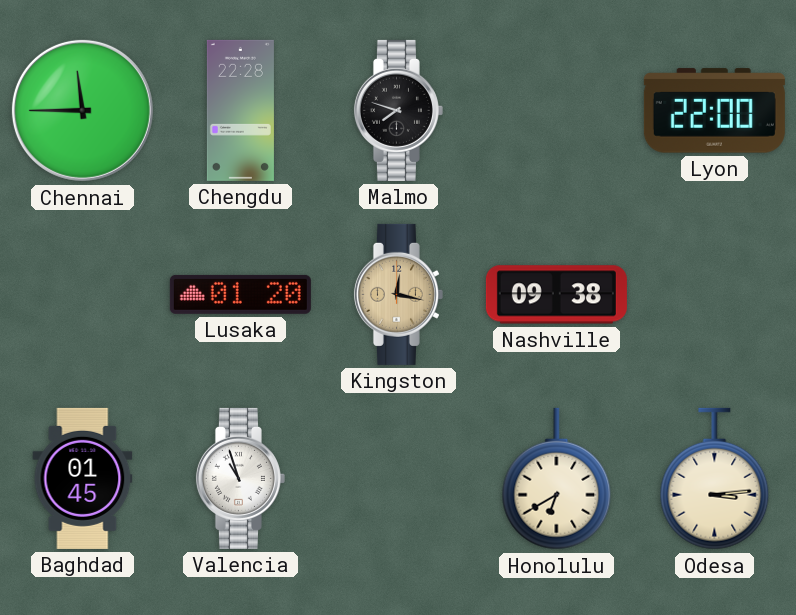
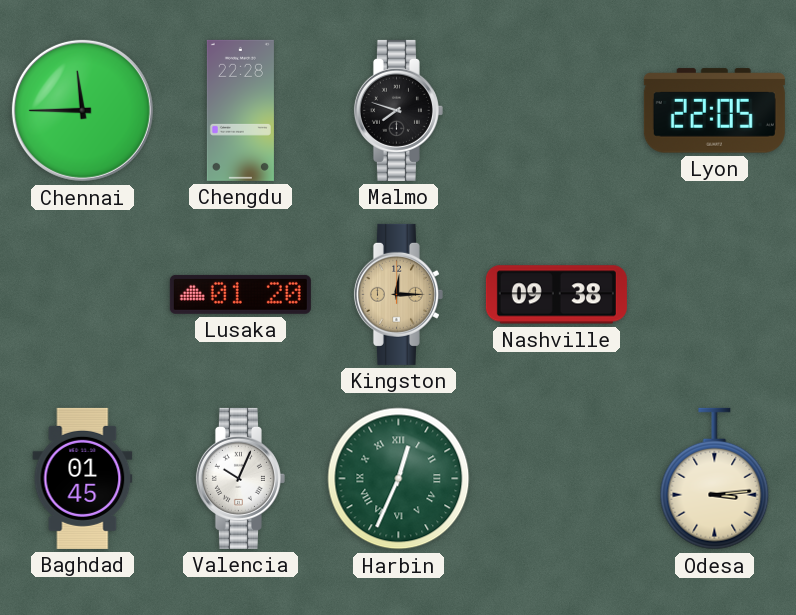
Lyon: 22:00 -> 22:05
Kingston: 12:17 -> 12:15
Valencia: 10:57 -> 10:04
Harbin: none -> 12:34
Honolulu: 6:40 -> none
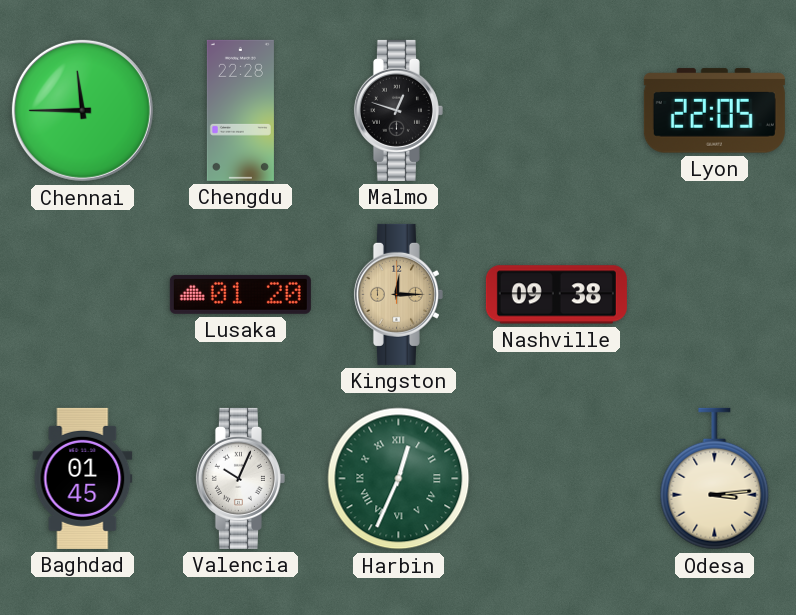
Malmo: 7:48 -> 12:48
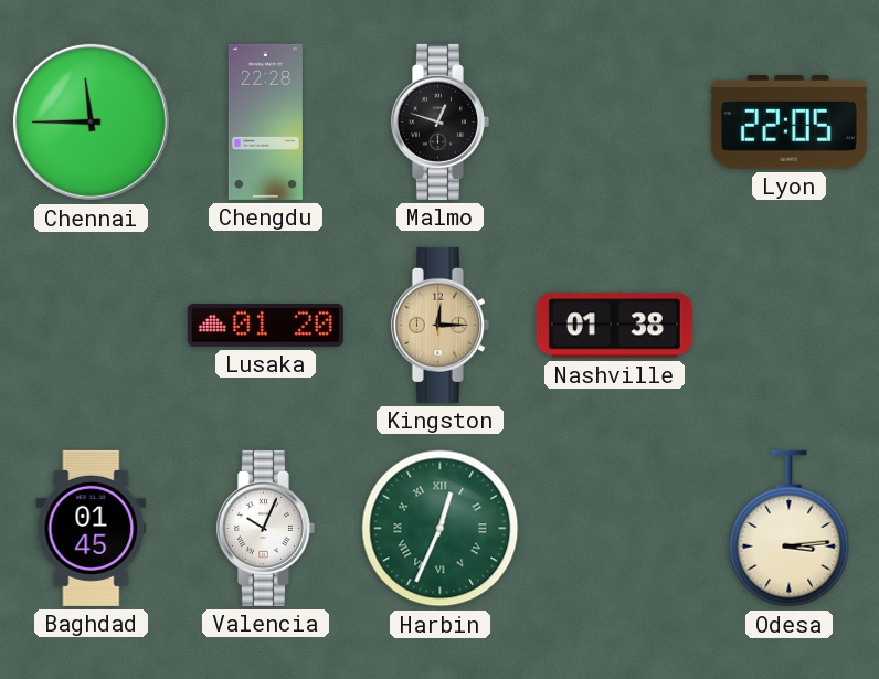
Nashville: 09:38 -> 01:38
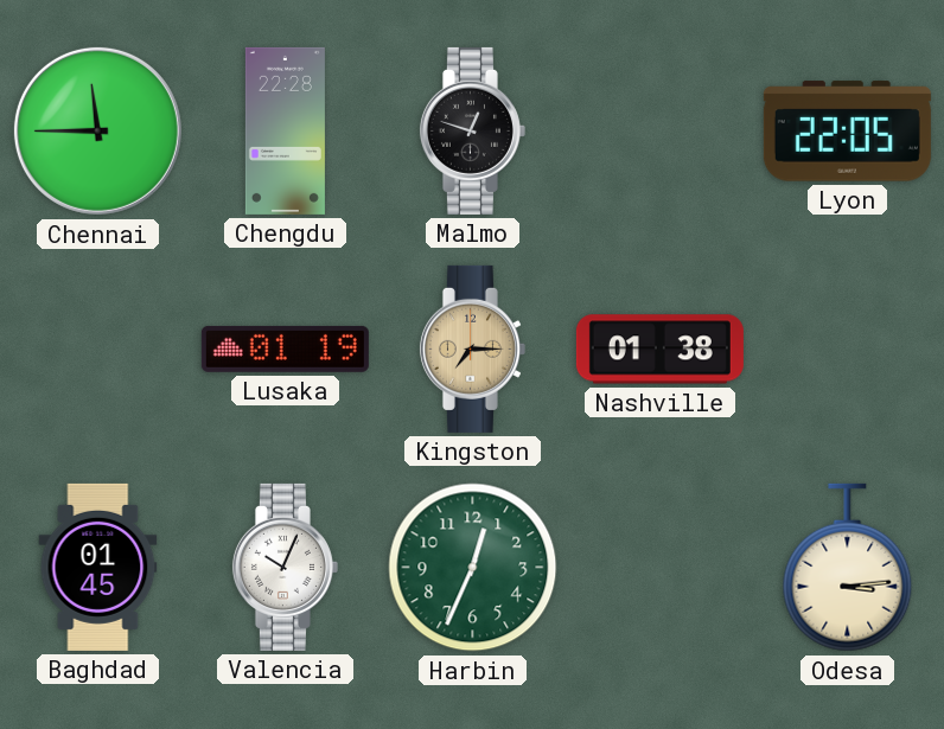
Lusaka: 01:20 -> 01:19
Kingston: 12:15 -> 7:15
Harbin numerals: Roman -> Arabic
